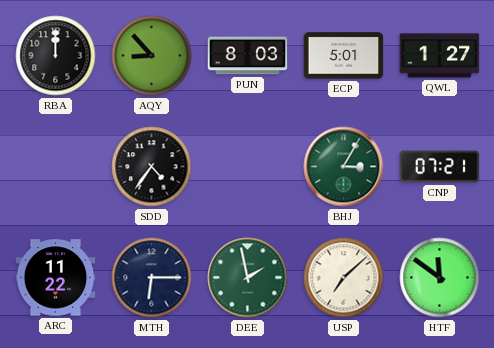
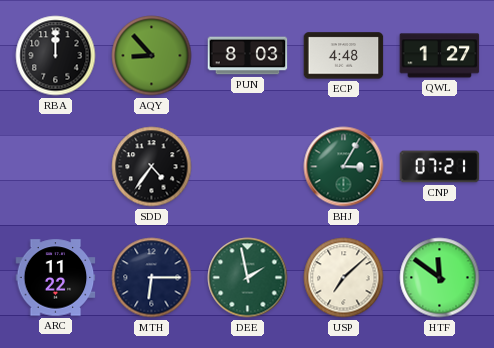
ECP: 5:01 -> 4:48
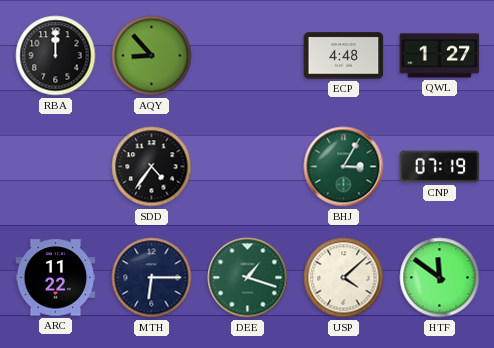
PUN: 8:03 -> none
CNP: 07:21 -> 07:19
DEE: 1:58 -> 1:18
USP: 7:08 -> 4:08
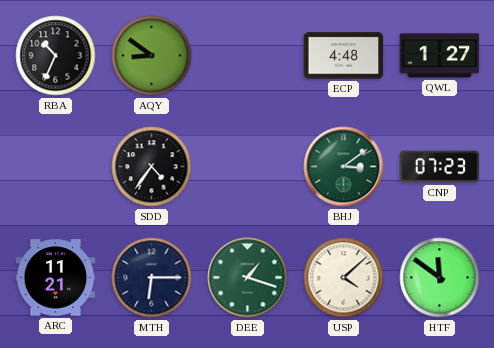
RBA: 12:00 -> 10:34
AQY: 8:53 -> 8:51
BHJ: 3:05 -> 3:09
CNP: 07:19 -> 07:23
ARC: 11:22 -> 11:21
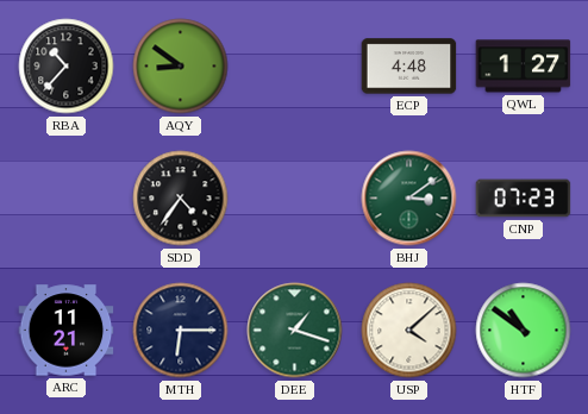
RBA: 10:34 -> 10:37
HTF: 11:51 -> 10:51
